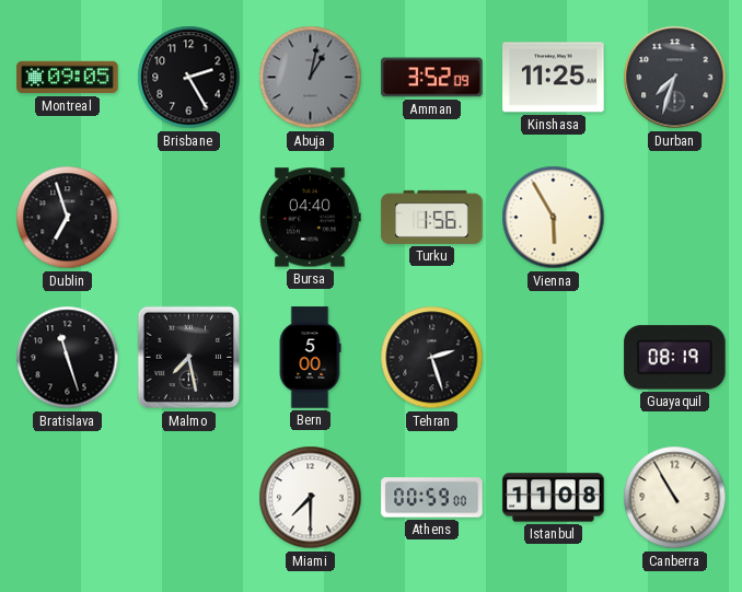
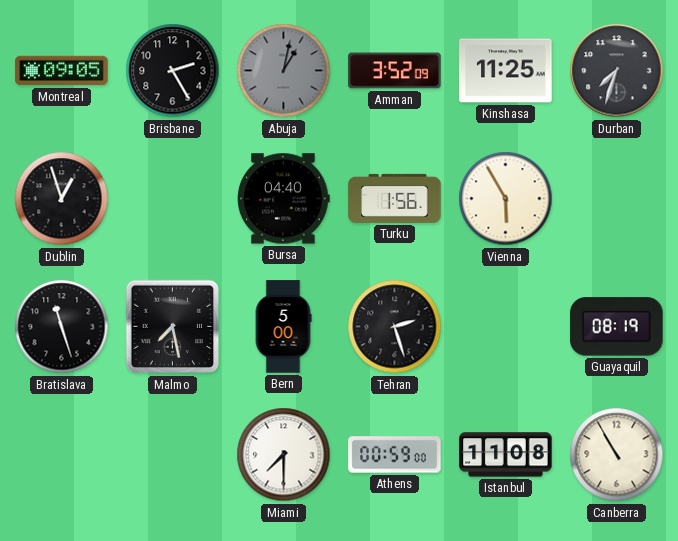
Dublin: 6:57 -> 12:57
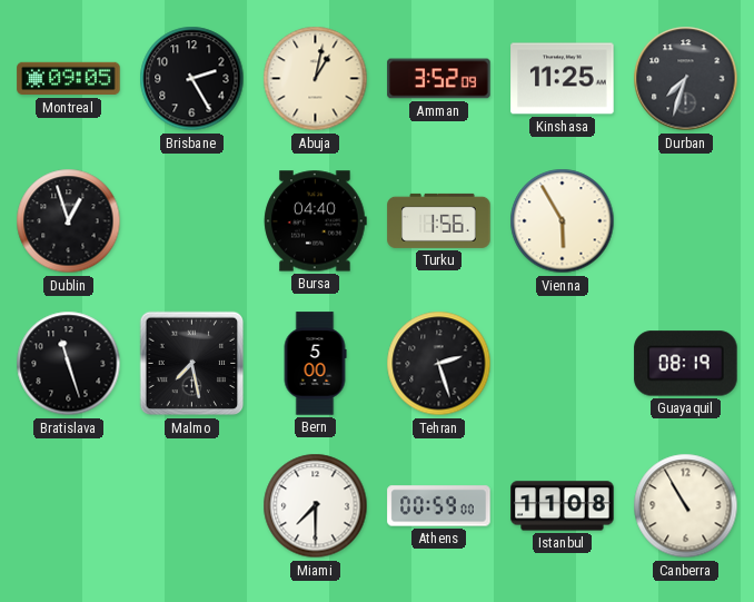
Abuja dial: grey -> cream
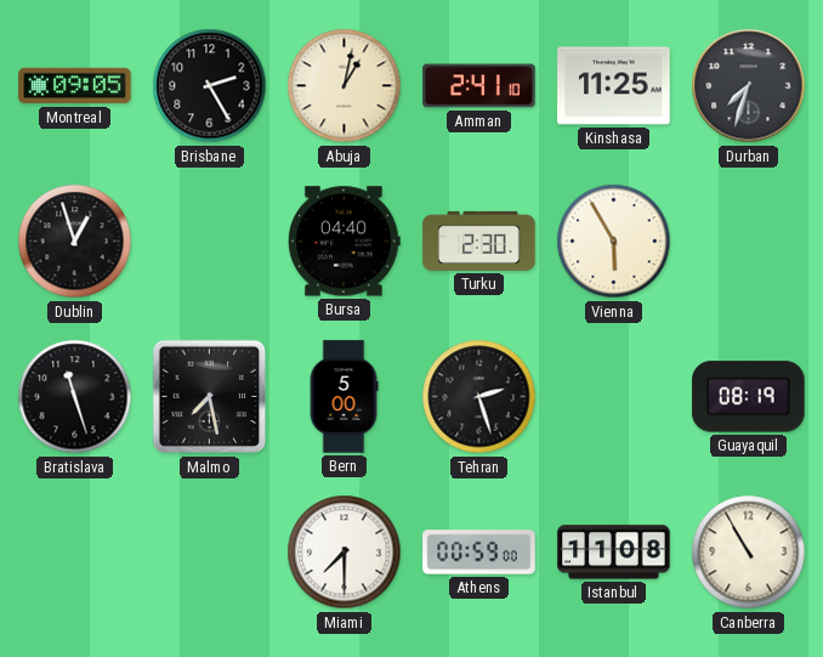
Amman: 3:52 -> 2:41
Turku: 1:56 -> 2:30
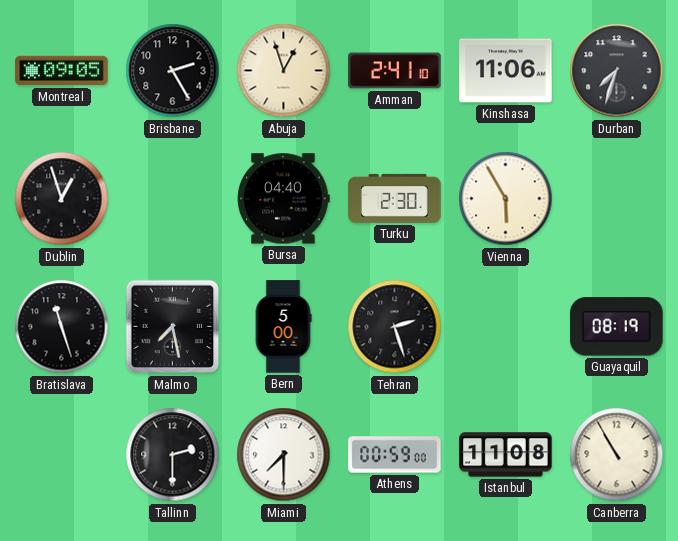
Abuja: 1:02 -> 12:57
Kinshasa: 11:25 -> 11:06
Tallinn: none -> 2:30
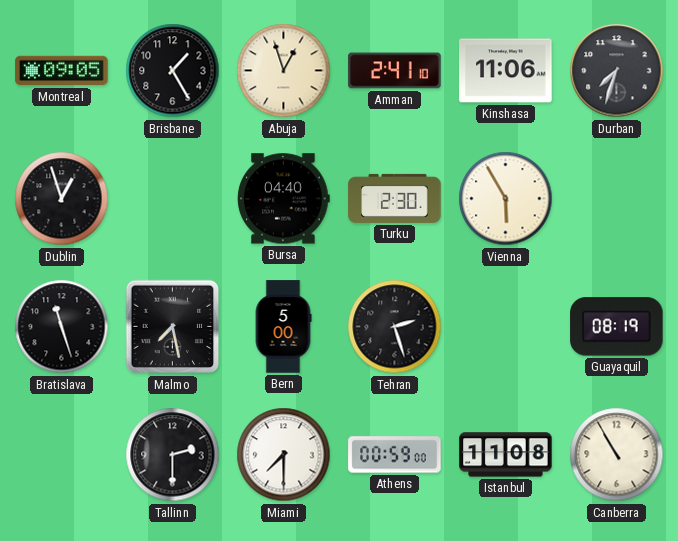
Brisbane: 2:25 -> 1:25
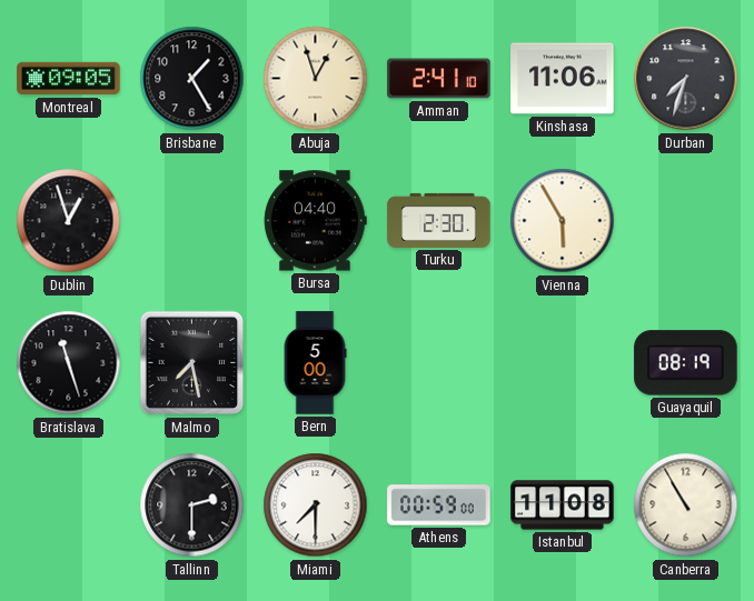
Tehran: 2:27 -> none
